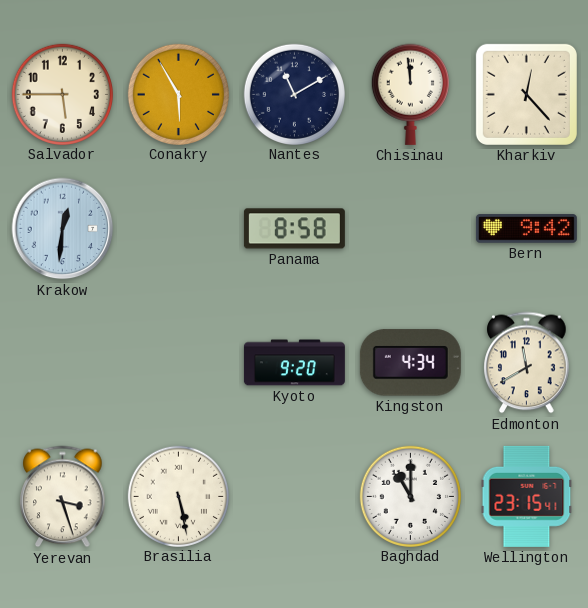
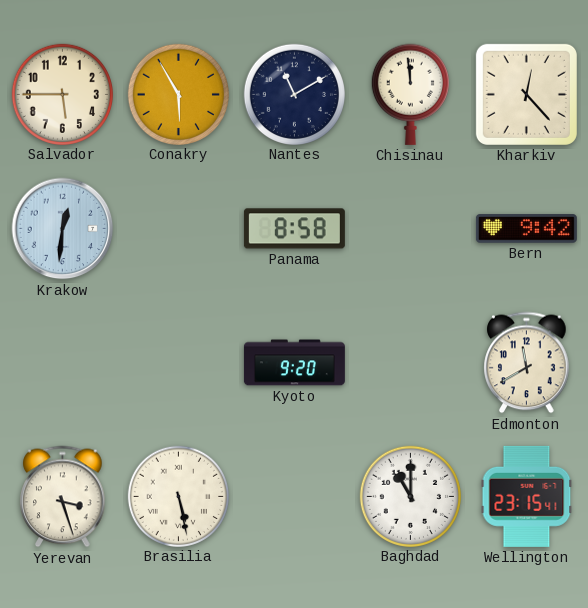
Kingston: 4:34 -> none
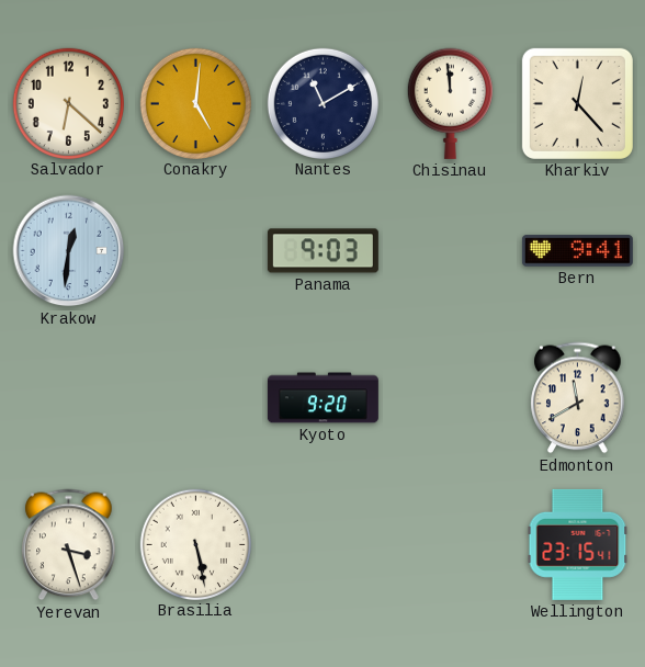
Salvador: 5:45 -> 6:22
Conakry: 5:55 -> 5:01
Panama: 8:58 -> 9:03
Bern: 9:42 -> 9:41
Baghdad: 11:00 -> none
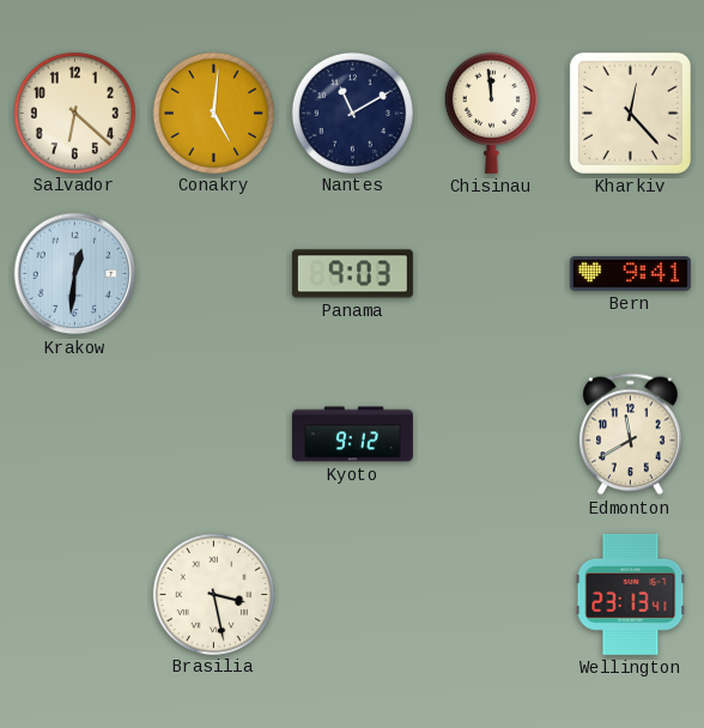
Kyoto: 9:20 -> 9:12
Yerevan: 3:27 -> none
Brasilia: 5:28 -> 3:28
Wellington: 23:15 -> 23:13
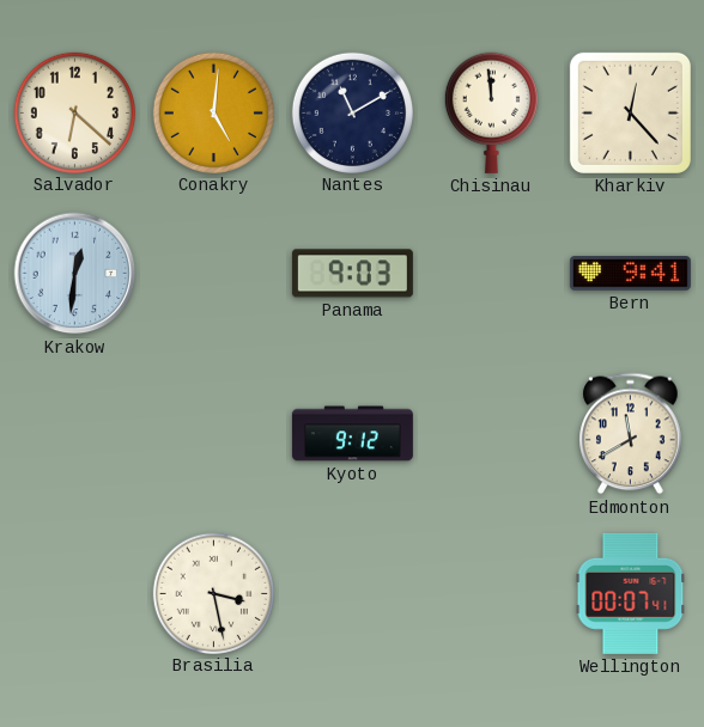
Wellington: 23:13 -> 00:07
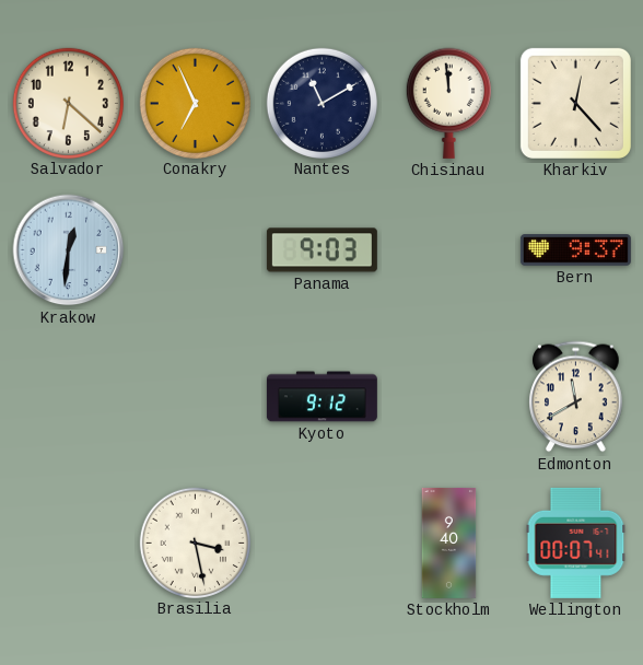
Conakry: 5:01 -> 6:56
Bern: 9:41 -> 9:37
Stockholm: none -> 9:40
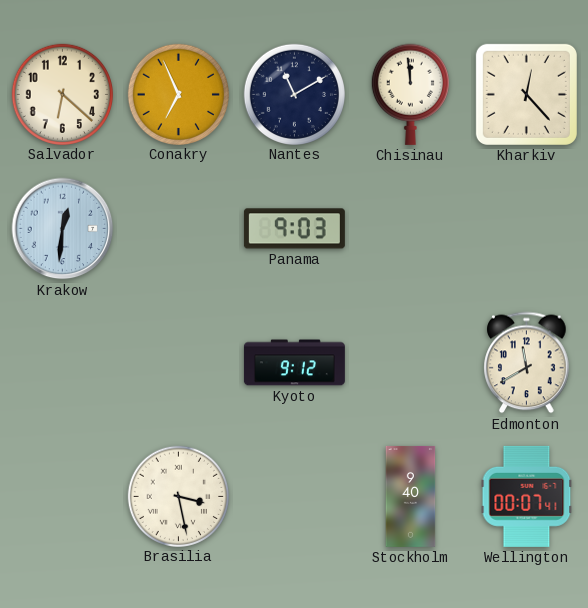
Bern: 9:37 -> none
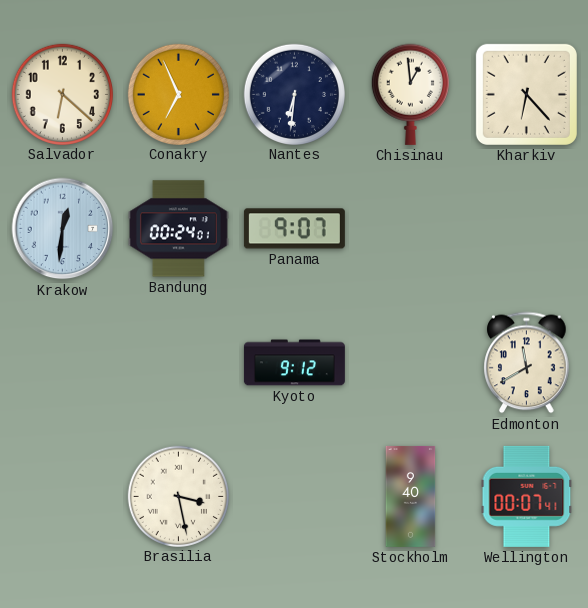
Nantes: 11:10 -> 6:31
Chisinau: 11:59 -> 12:59
Kharkiv: 12:23 -> 6:23
Bandung: none -> 00:24
Panama: 9:03 -> 9:07
